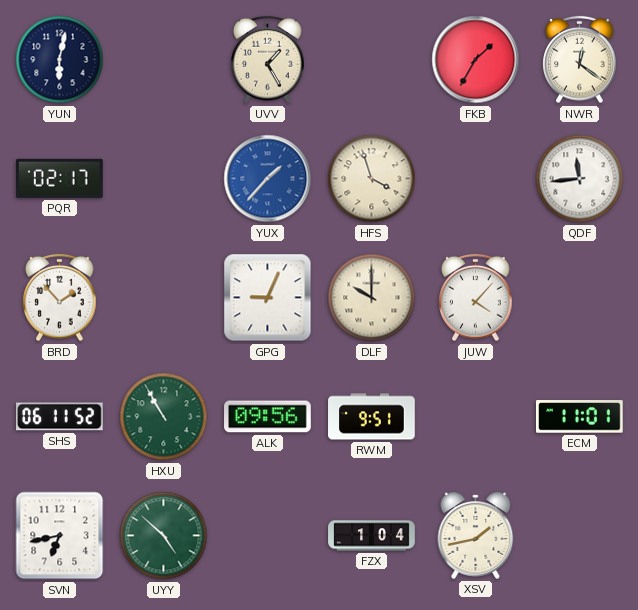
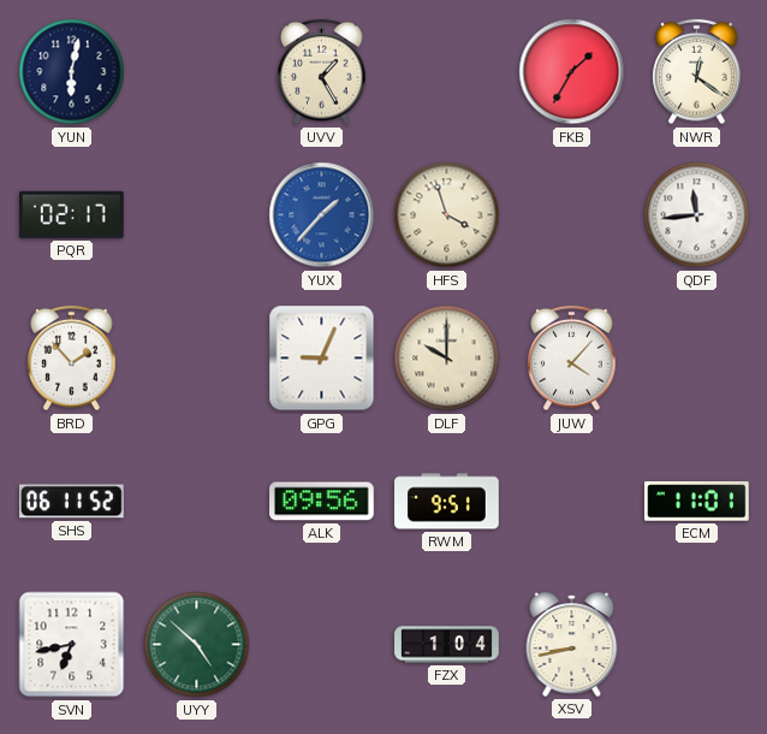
HXU: 10:55 -> none
XSV: 1:43 -> 8:43
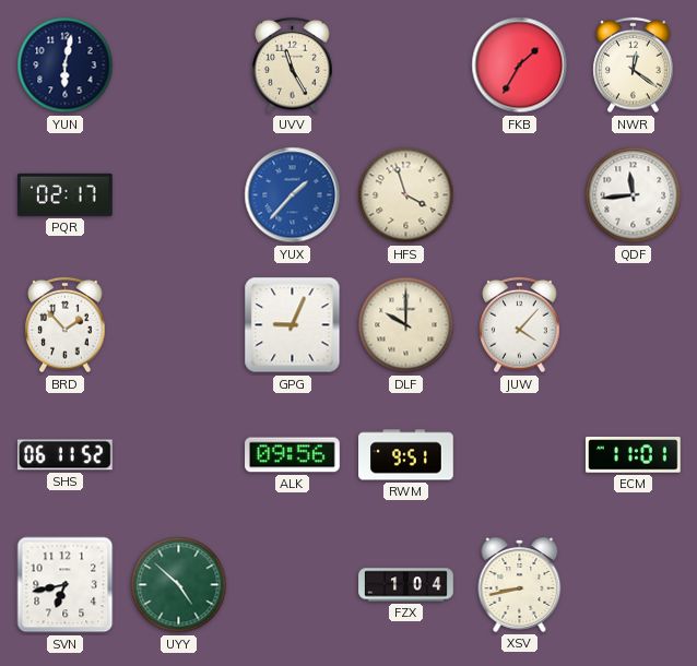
UVV: 1:25 -> 11:25
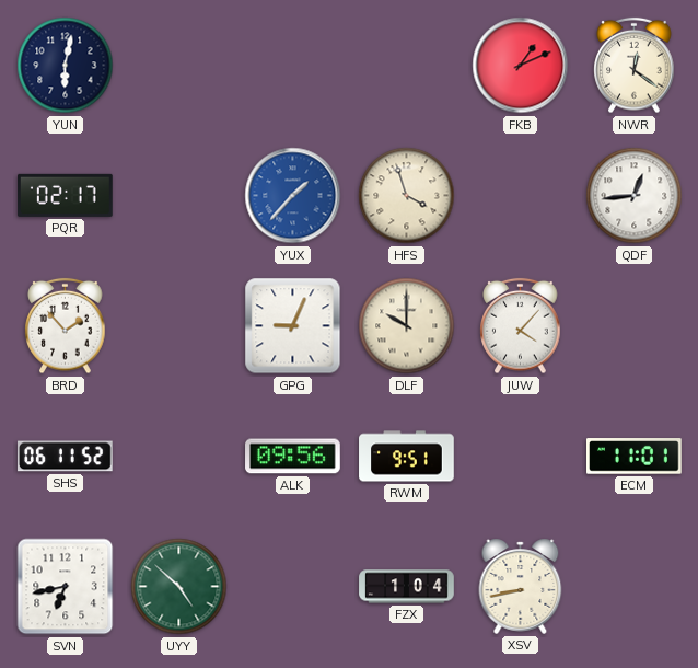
UVV: 11:25 -> none
FKB: 1:35 -> 1:11
QDF: 11:44 -> 12:44
